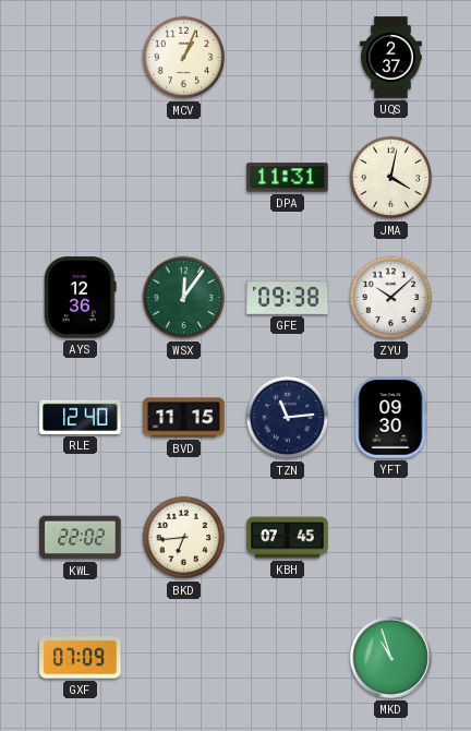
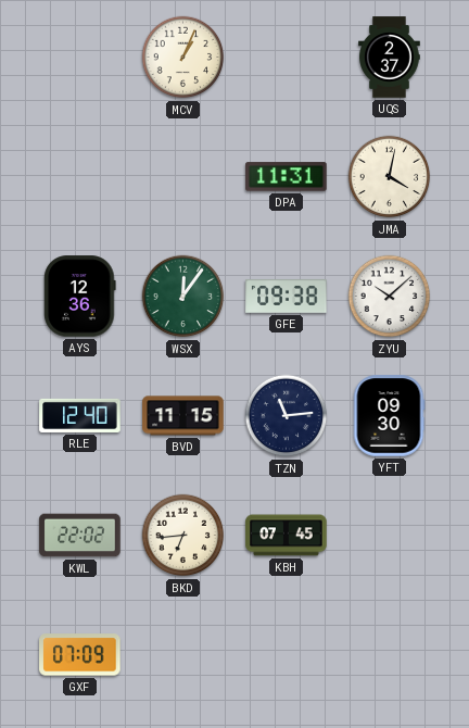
MKD: 10:57 -> none
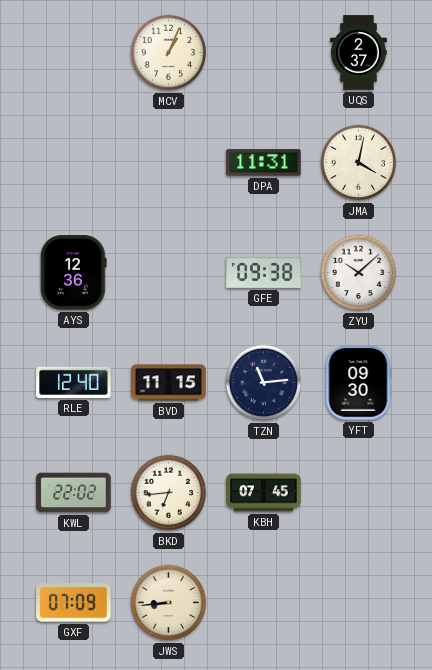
WSX: 12:06 -> none
JWS: none -> 8:44
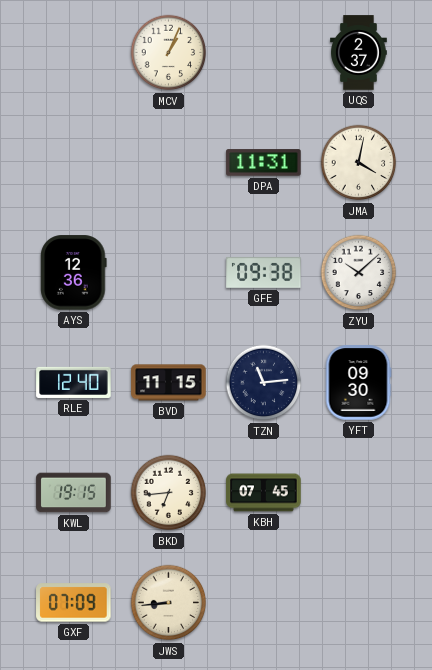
KWL: 22:02 -> 19:15
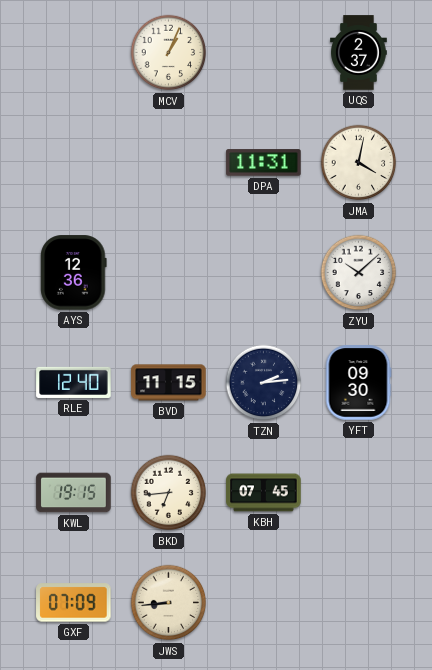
GFE: 09:38 -> none
TZN: 11:14 -> 2:14
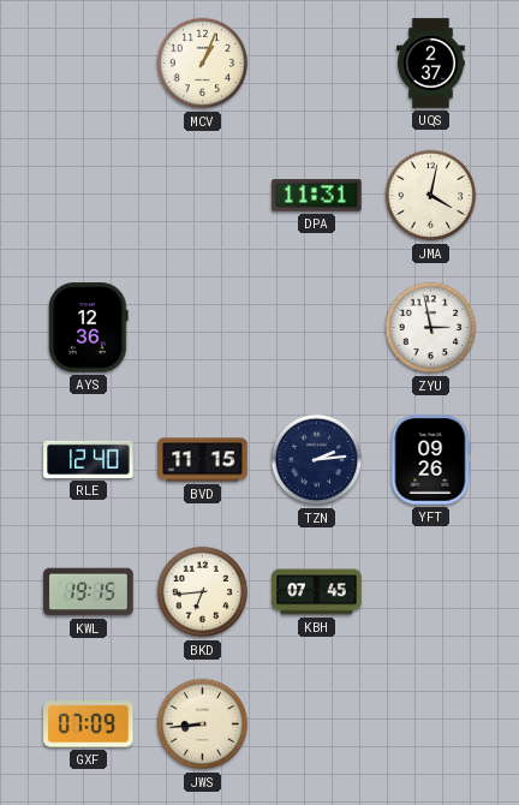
ZYU: 10:08 -> 2:58
YFT: 09:30 -> 09:26
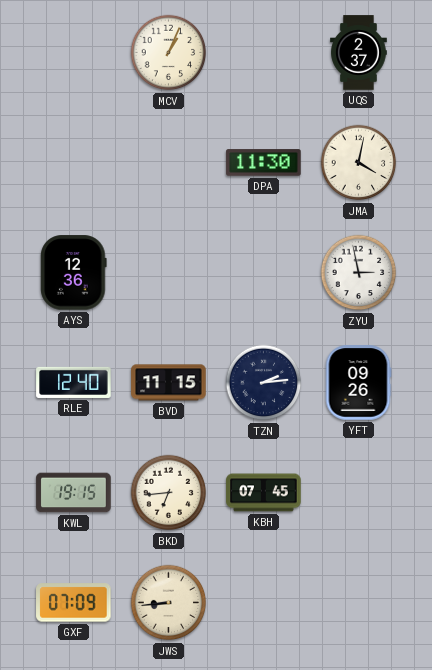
DPA: 11:31 -> 11:30
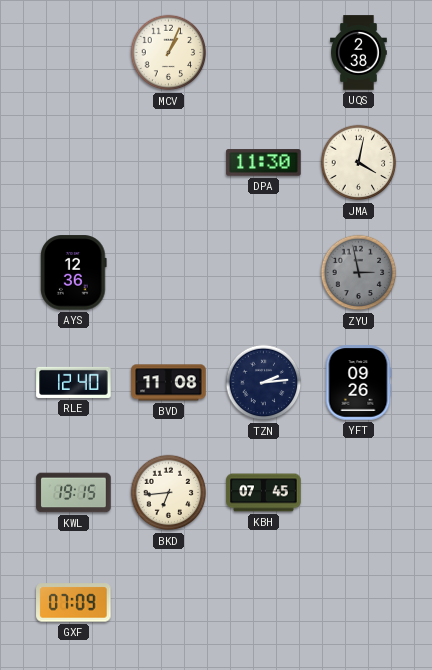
UQS: 2:37 -> 2:38
ZYU dial: white -> grey
BVD: 11:15 -> 11:08
JWS: 8:44 -> none
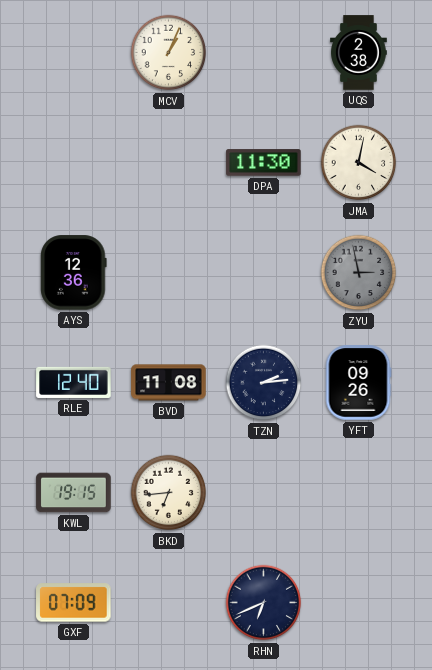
KBH: 07:45 -> none
RHN: none -> 6:41
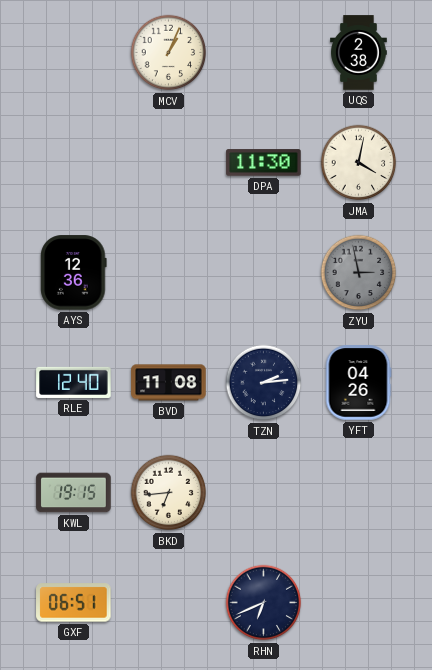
YFT: 09:26 -> 04:26
GXF: 07:09 -> 06:51
